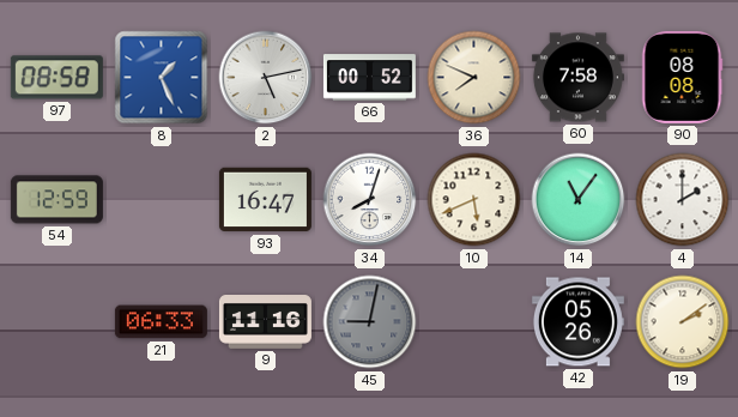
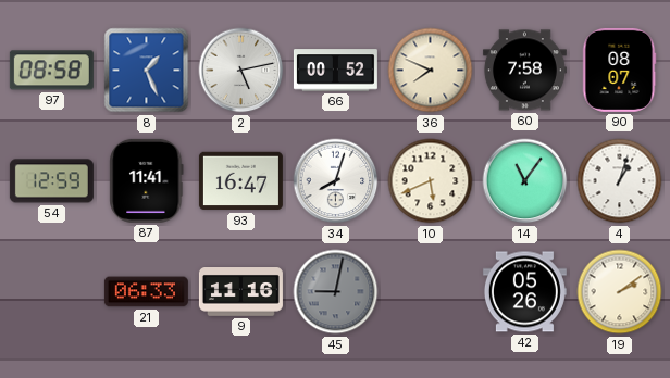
90: 08:08 -> 08:07
87: none -> 11:41
4: 2:00 -> 1:03
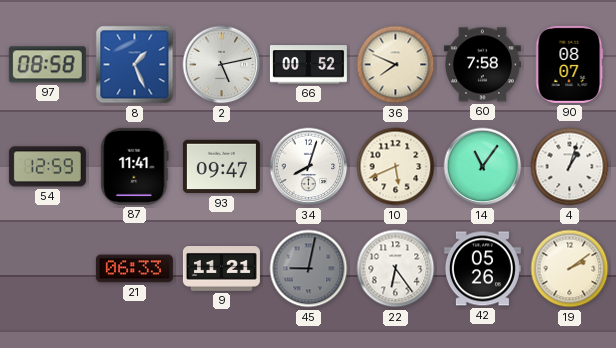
93: 16:47 -> 09:47
9: 11:16 -> 11:21
22: none -> 6:24
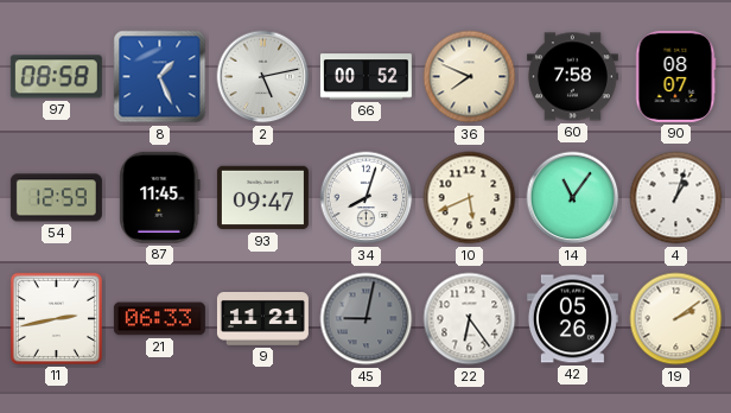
87: 11:41 -> 11:45
11: none -> 2:43
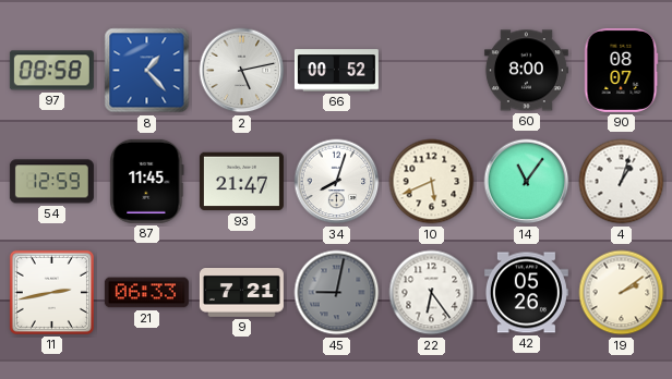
8: 1:26 -> 1:23
36: 7:49 -> none
60: 7:58 -> 8:00
93: 09:47 -> 21:47
9: 11:21 -> 7:21
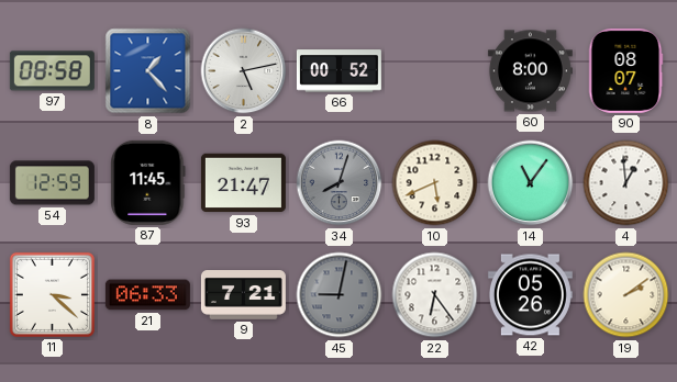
34 dial: white -> grey
4: 1:03 -> 12:59
11: 2:43 -> 3:22
